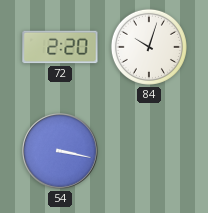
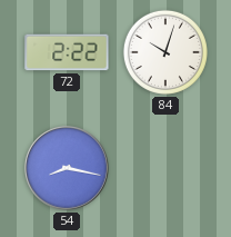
72: 2:20 -> 2:22
54: 3:17 -> 8:17
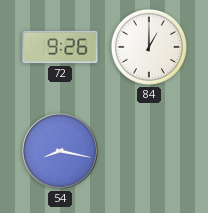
72: 2:22 -> 9:26
84: 10:03 -> 1:00
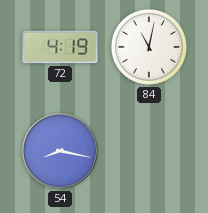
72: 9:26 -> 4:19
84: 1:00 -> 11:02
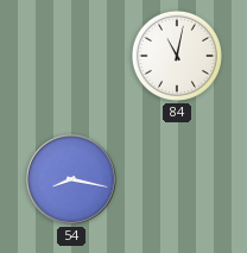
72: 4:19 -> none
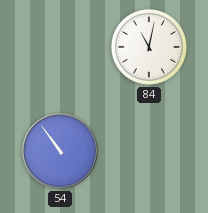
54: 8:17 -> 10:54
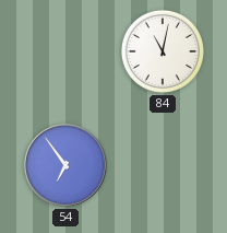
54: 10:54 -> 6:54
